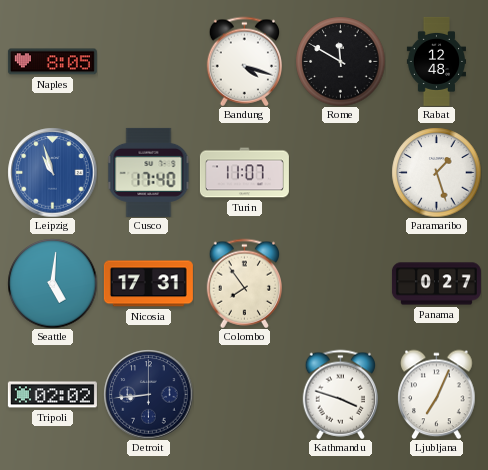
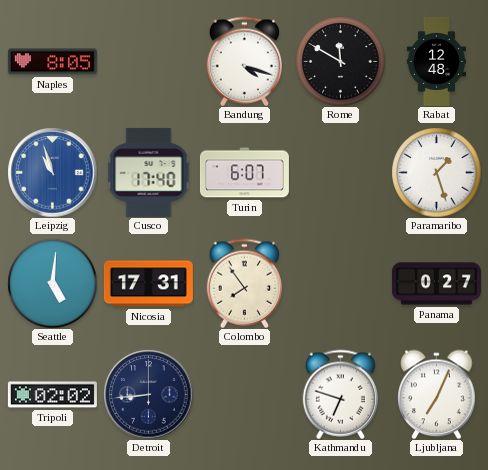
Turin: 11:07 -> 6:07
Kathmandu: 3:48 -> 6:48
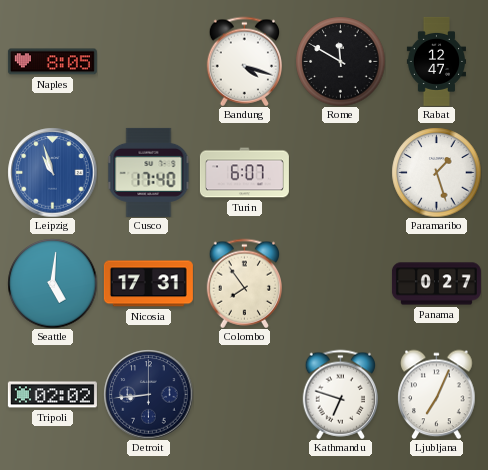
Rabat: 12:48 -> 12:47
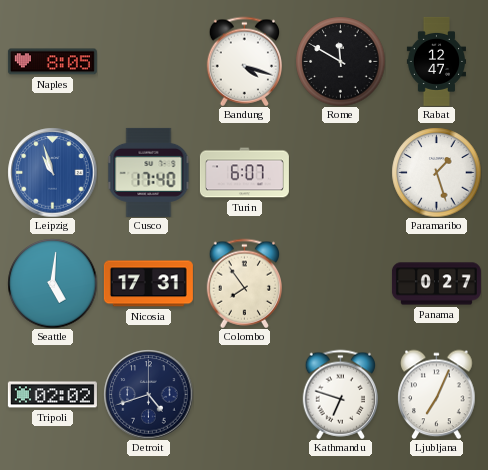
Detroit: 8:44 -> 4:42
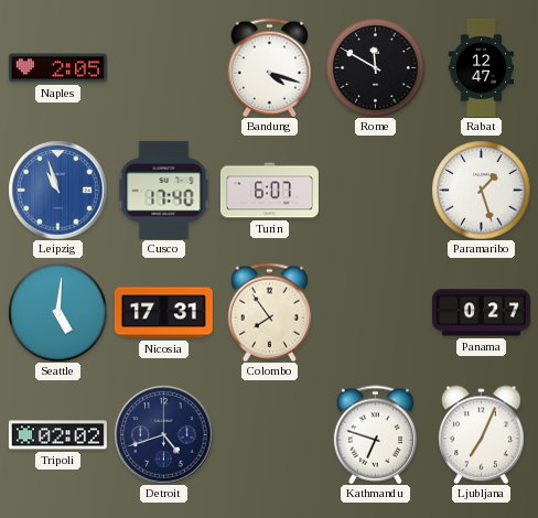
Naples: 8:05 -> 2:05
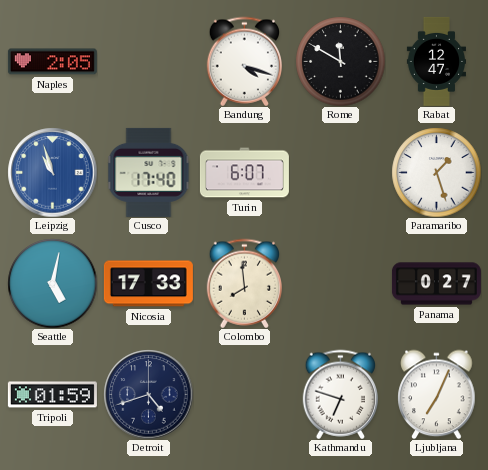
Seattle: 5:01 -> 5:02
Nicosia: 17:31 -> 17:33
Colombo: 7:54 -> 7:59
Tripoli: 02:02 -> 01:59
